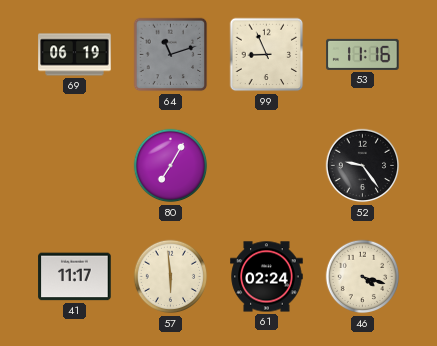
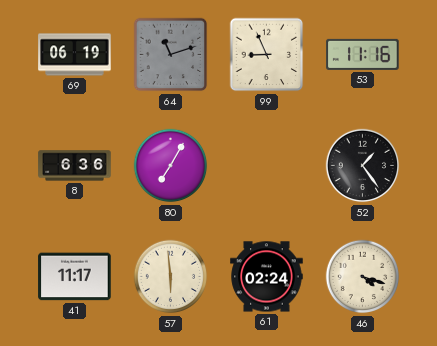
8: none -> 6:36
52: 9:24 -> 1:24
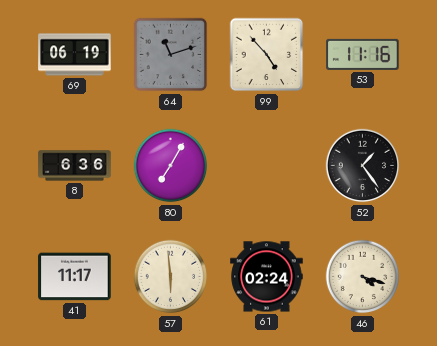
99: 8:56 -> 4:53
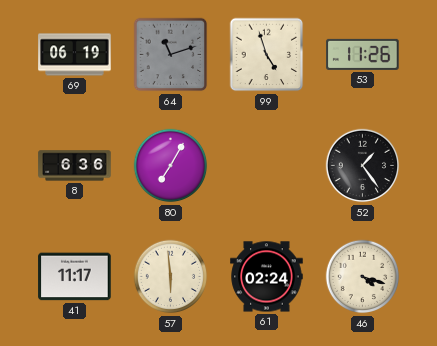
99: 4:53 -> 4:57
53: 11:16 -> 11:26
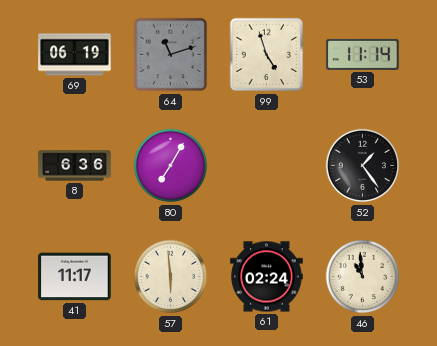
53: 11:26 -> 11:14
46: 4:18 -> 10:59
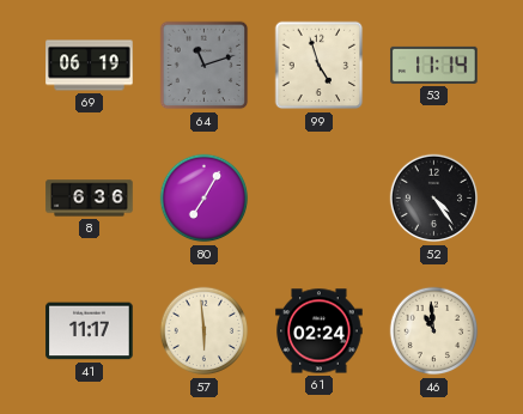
52: 1:24 -> 4:24
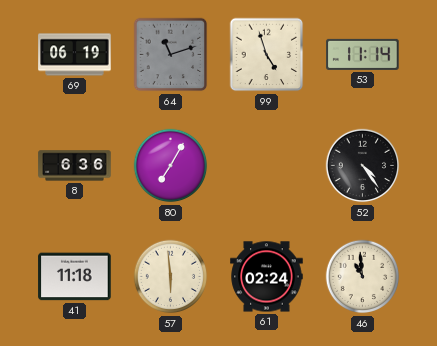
41: 11:17 -> 11:18
